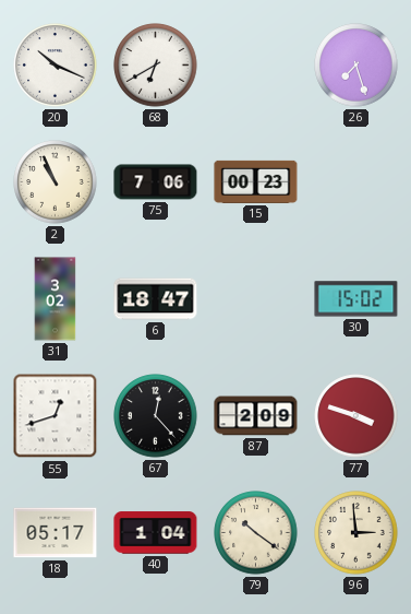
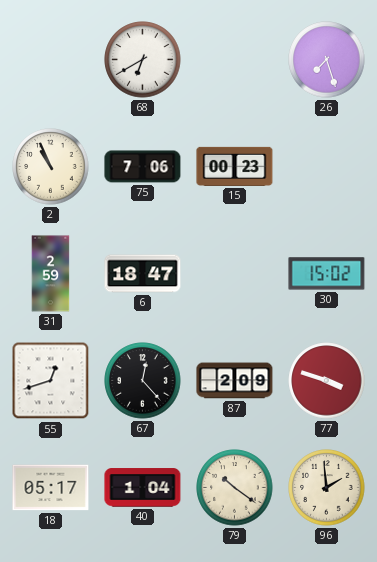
20: 10:19 -> none
31: 3:02 -> 2:59
96: 2:59 -> 1:59
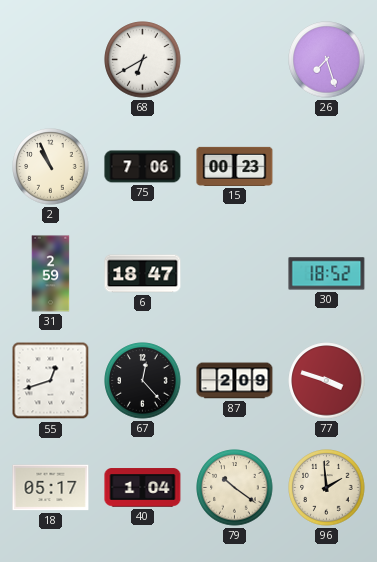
30: 15:02 -> 18:52
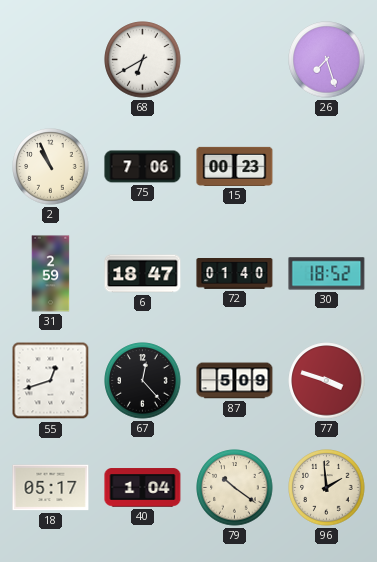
72: none -> 01:40
87: 2:09 -> 5:09
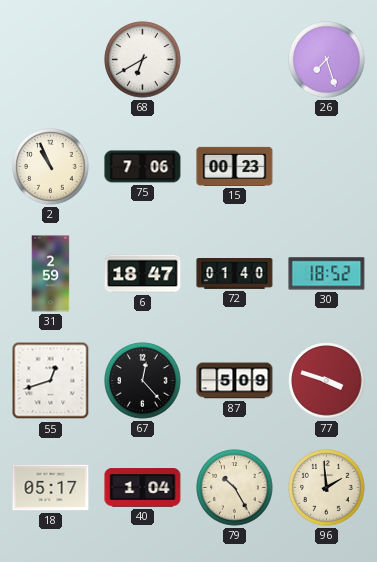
79: 10:21 -> 10:25
